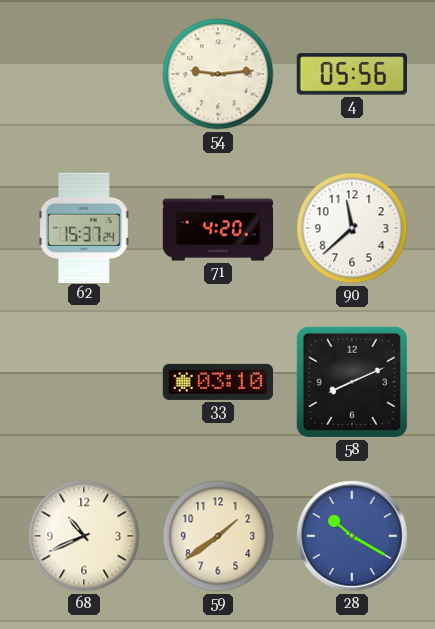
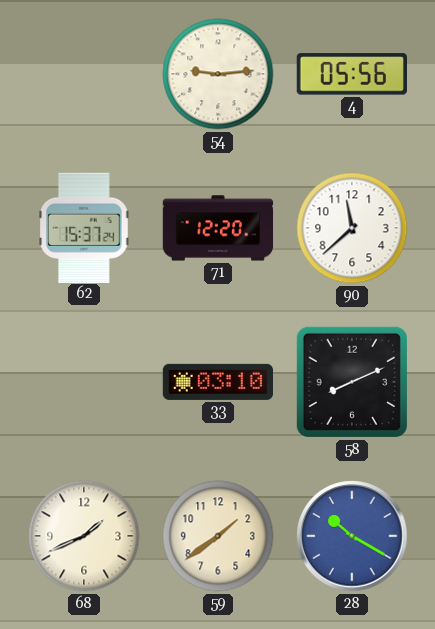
71: 4:20 -> 12:20
68: 10:41 -> 1:41
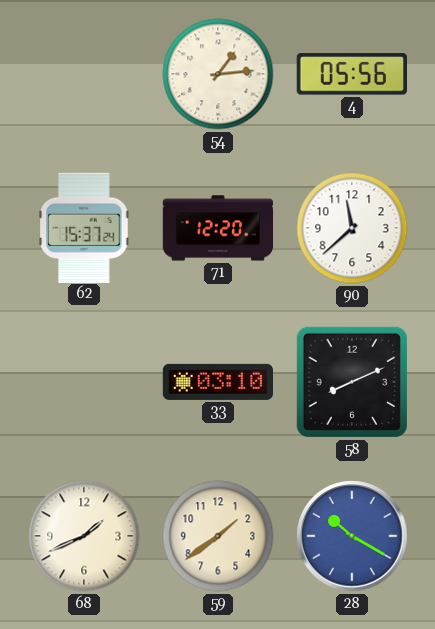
54: 9:14 -> 1:14
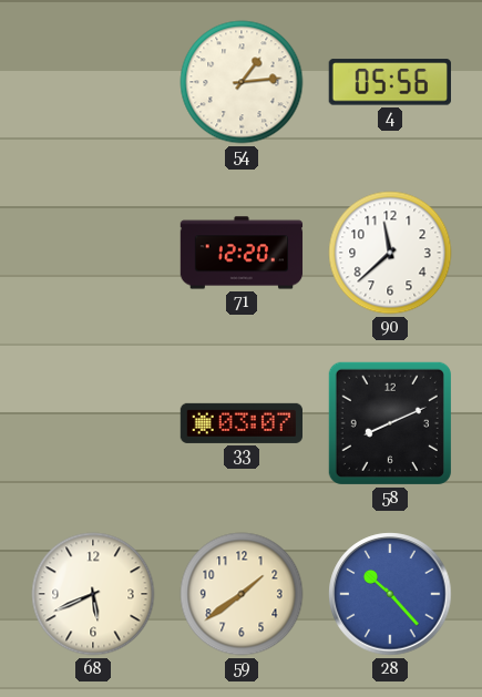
62: 15:37 -> none
33: 03:10 -> 03:07
68: 1:41 -> 5:41
28: 10:20 -> 10:23
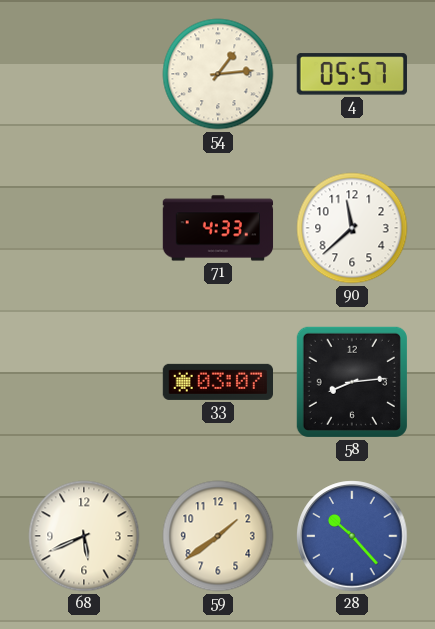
4: 05:56 -> 05:57
71: 12:20 -> 4:33
58: 8:11 -> 8:14
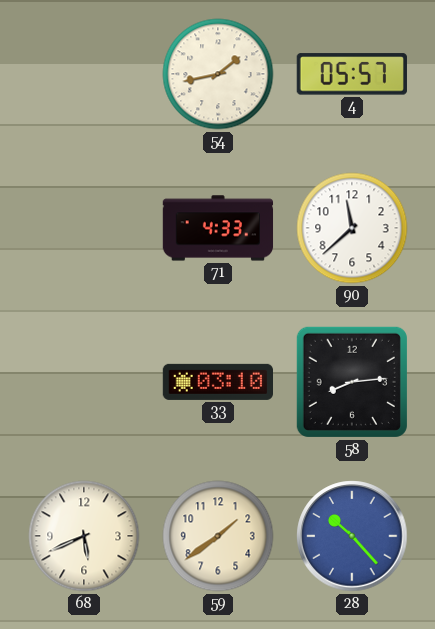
54: 1:14 -> 1:43
33: 03:07 -> 03:10
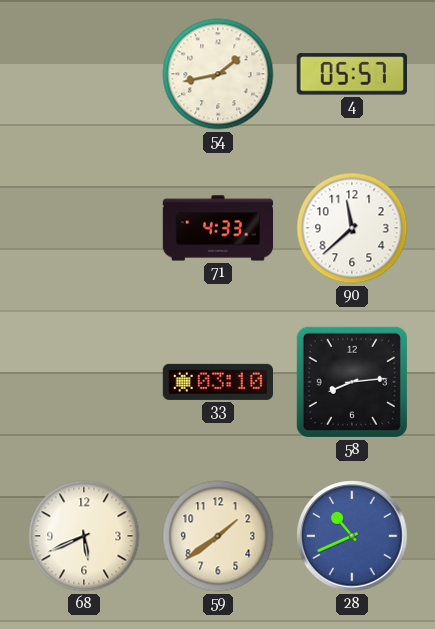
28: 10:23 -> 10:41
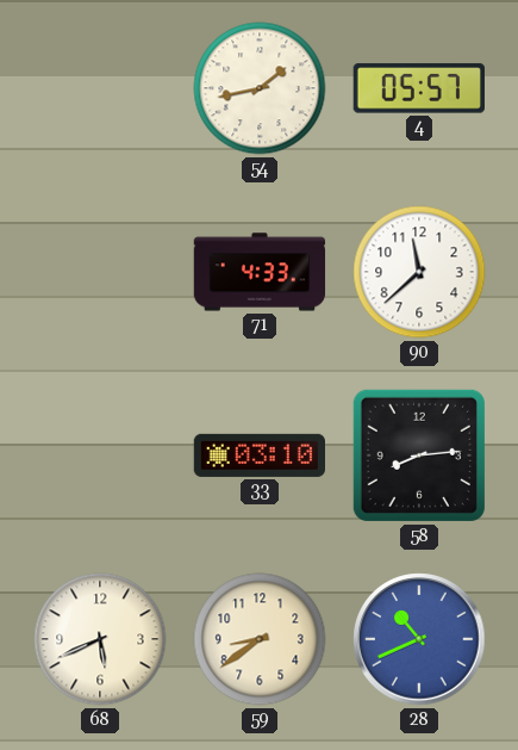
59: 1:39 -> 8:39
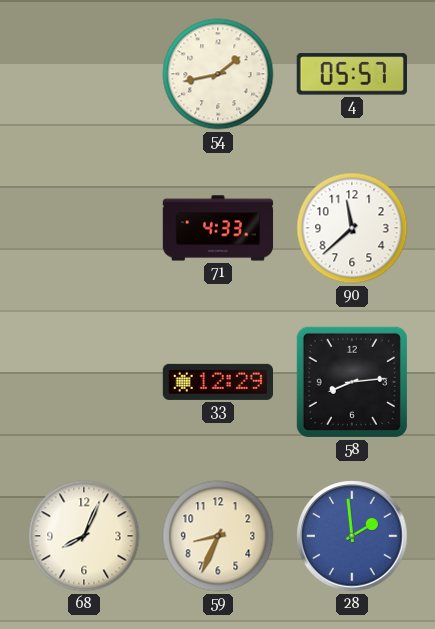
33: 03:10 -> 12:29
68: 5:41 -> 8:04
59: 8:39 -> 8:34
28: 10:41 -> 1:59
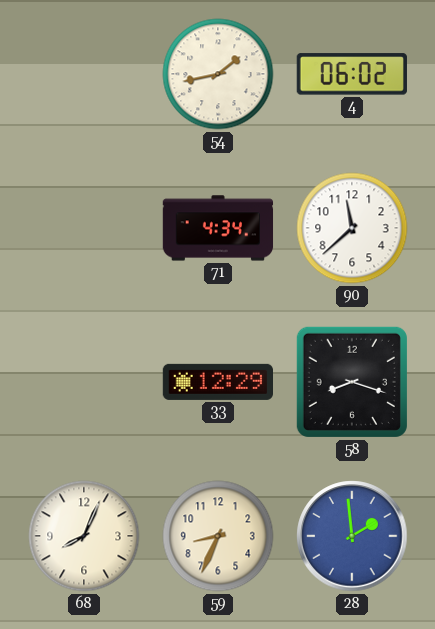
4: 05:57 -> 06:02
71: 4:33 -> 4:34
58: 8:14 -> 8:18
